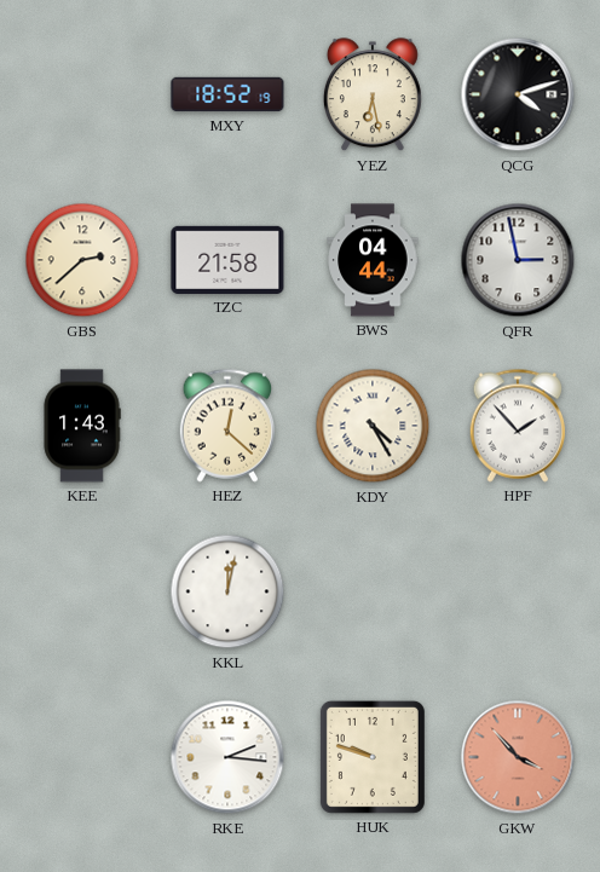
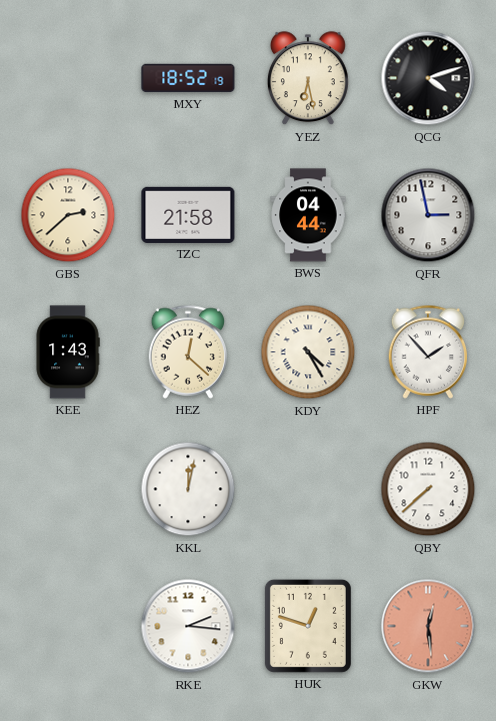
QBY: none -> 7:38
HUK: 9:48 -> 12:48
GKW: 3:53 -> 12:29
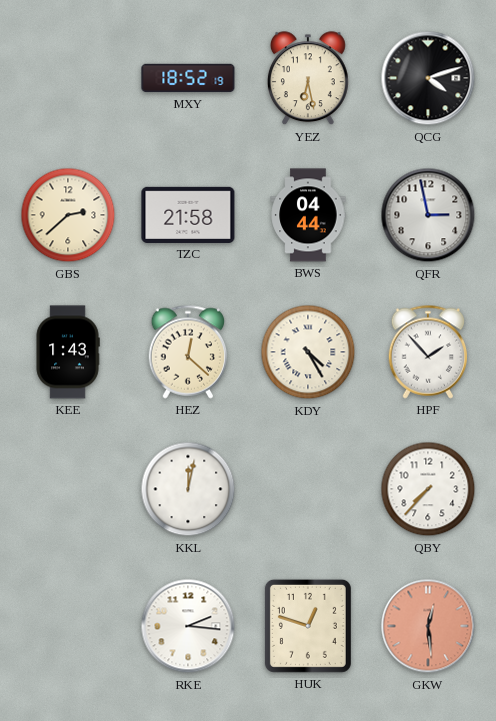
QBY: 7:38 -> 7:37
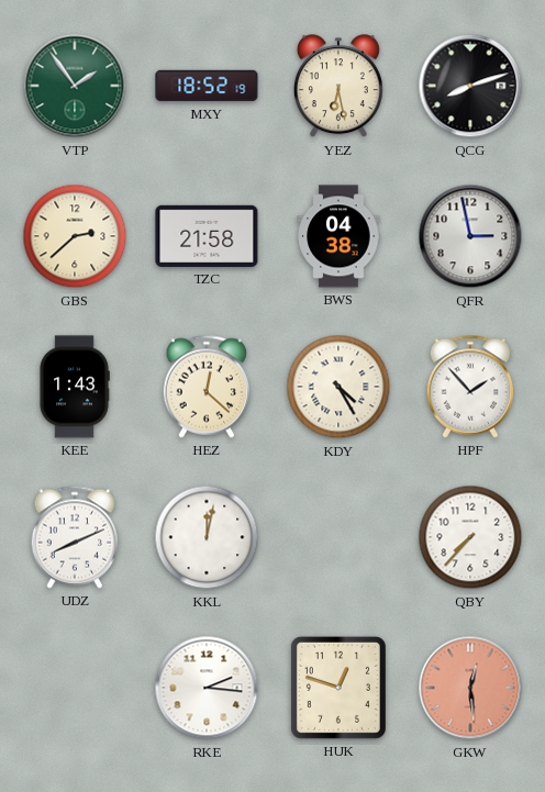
VTP: none -> 1:54
QCG: 4:12 -> 8:12
BWS: 04:44 -> 04:38
UDZ: none -> 8:11
